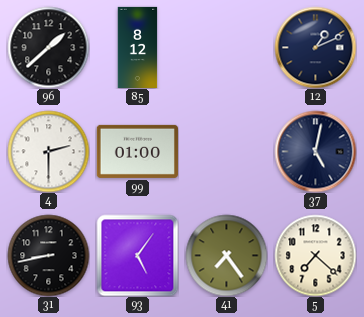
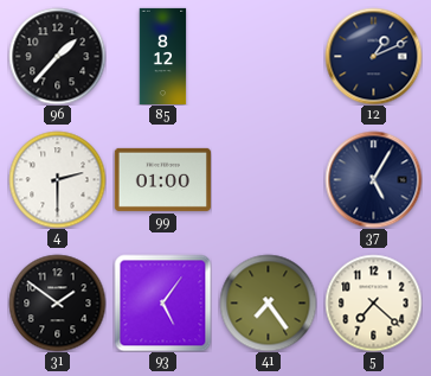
96: 1:38 -> 1:37
37: 5:02 -> 5:05
31: 8:43 -> 1:51
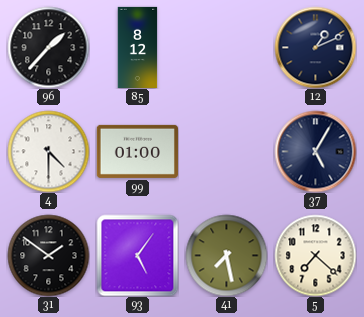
4: 2:30 -> 4:30
41: 7:24 -> 7:28
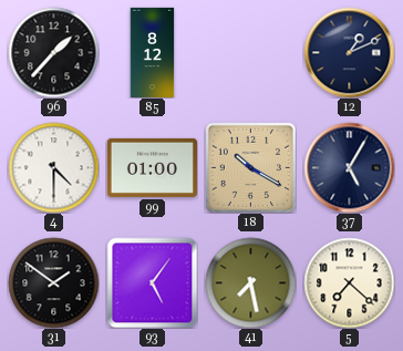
18: none -> 10:20
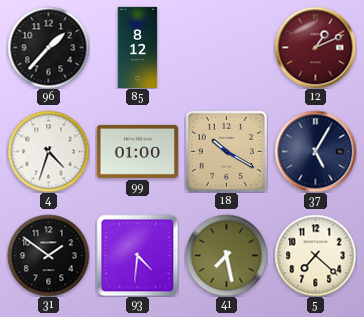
12 dial: navy -> burgundy
4: 4:30 -> 4:33
93: 5:06 -> 4:31
